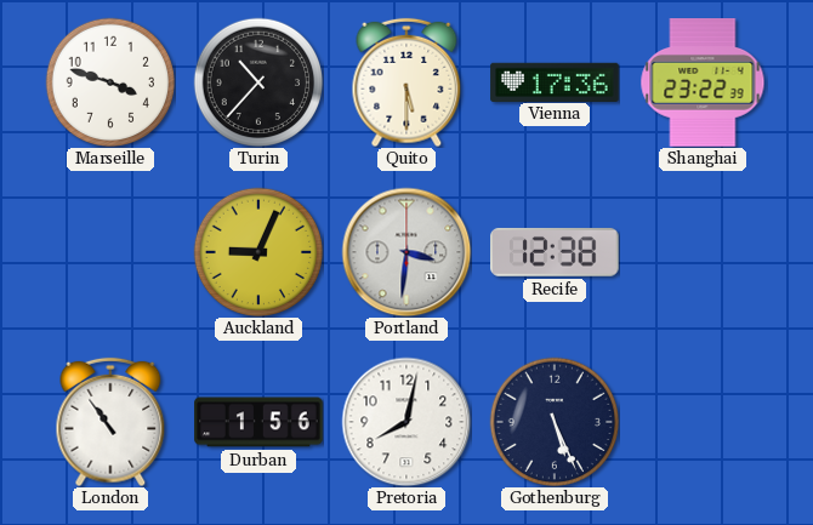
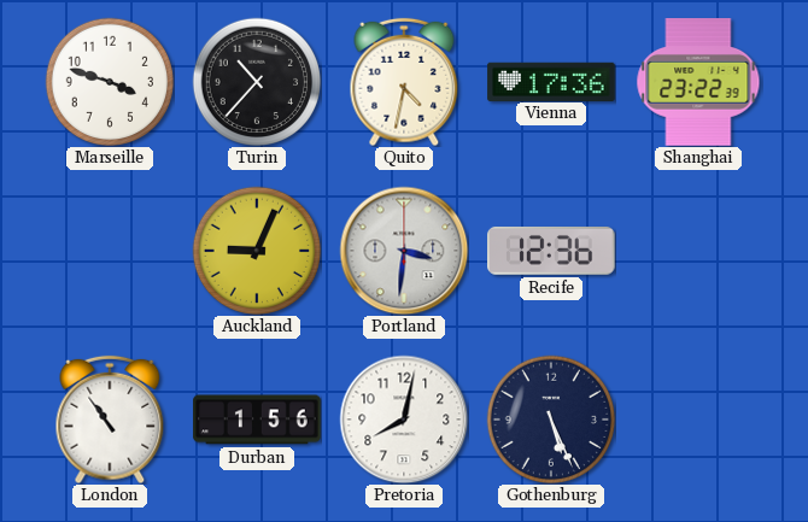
Quito: 5:30 -> 4:32
Recife: 12:38 -> 12:36
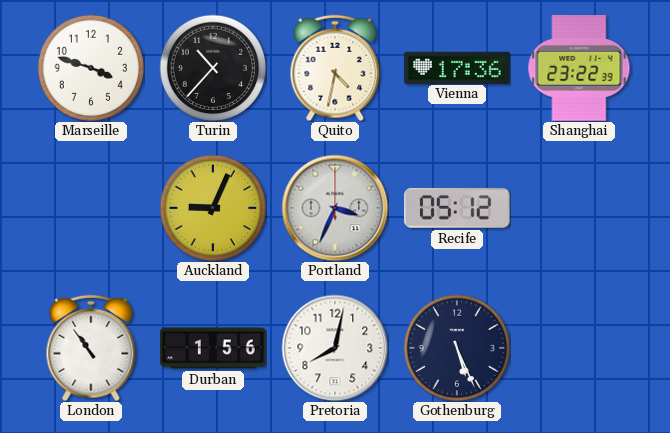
Portland: 3:31 -> 3:34
Recife: 12:36 -> 05:12
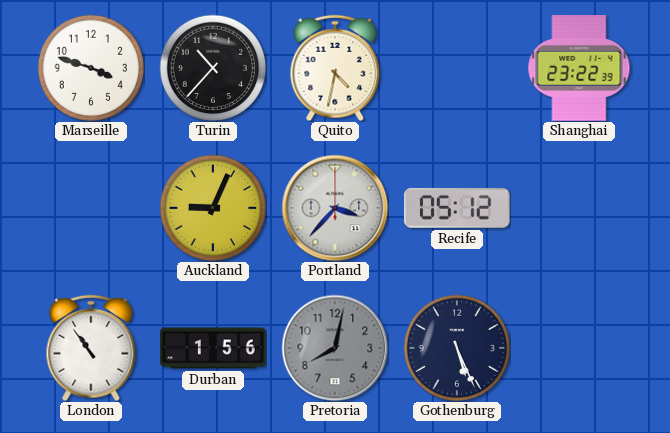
Vienna: 17:36 -> none
Portland: 3:34 -> 3:37
Pretoria dial: white -> grey
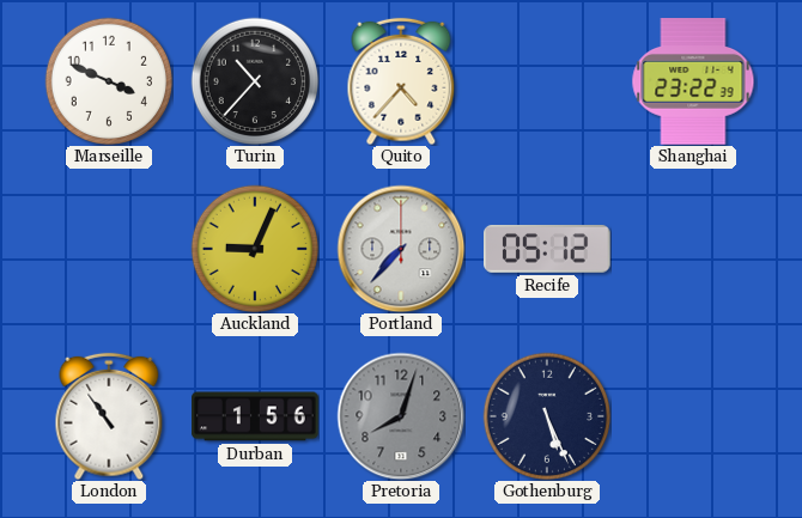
Marseille: 3:48 -> 3:49
Quito: 4:32 -> 4:37
Portland: 3:37 -> 7:37
Pretoria: 8:02 -> 8:03
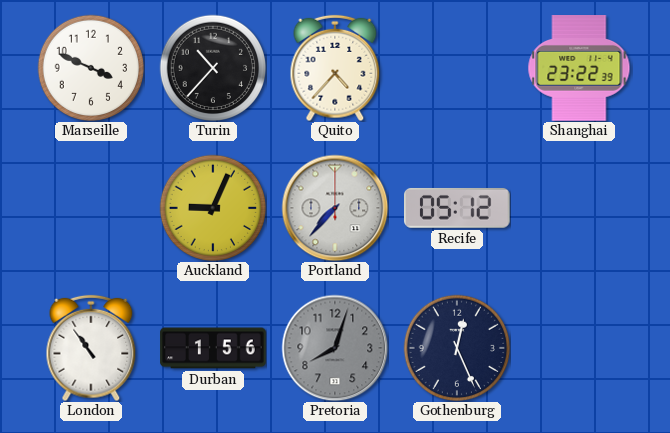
Gothenburg: 5:26 -> 12:26
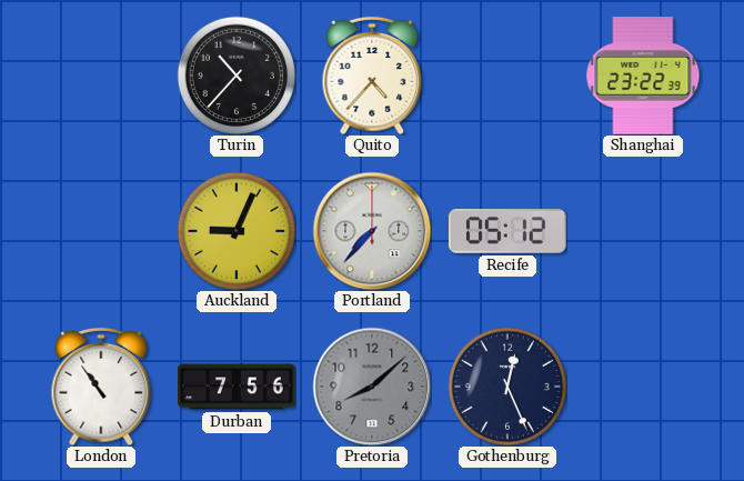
Marseille: 3:49 -> none
Durban: 1:56 -> 7:56
Pretoria: 8:03 -> 8:08
